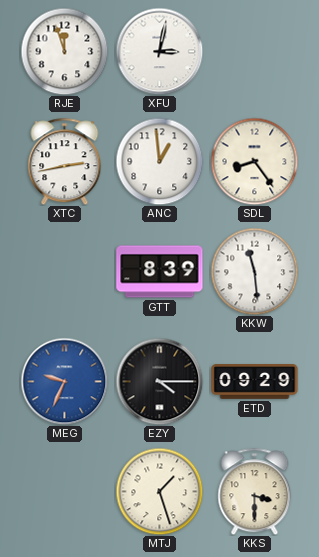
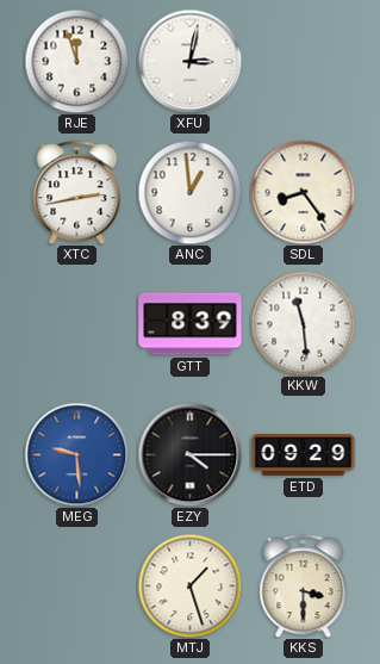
MEG: 9:34 -> 9:29
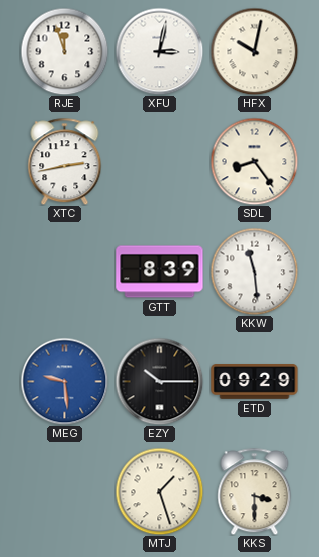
HFX: none -> 10:02
ANC: 12:59 -> none
EZY: 4:15 -> 10:15
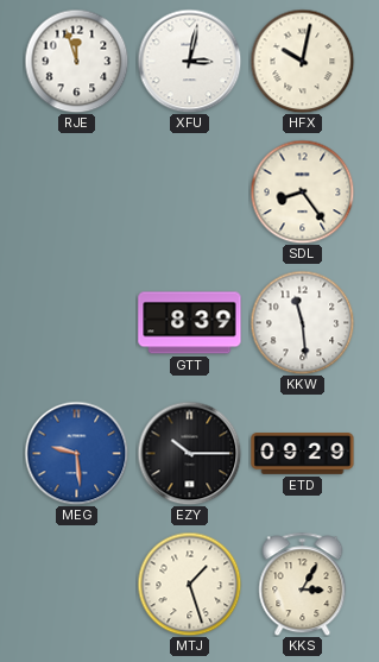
XTC: 2:43 -> none
KKS: 3:30 -> 3:05
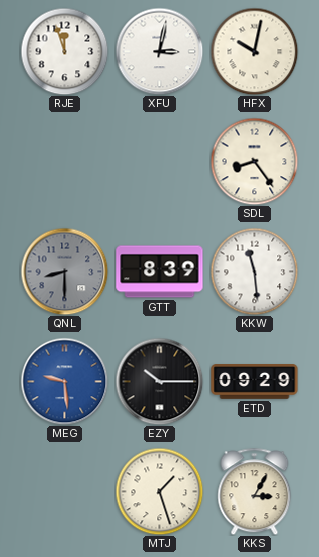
QNL: none -> 8:30
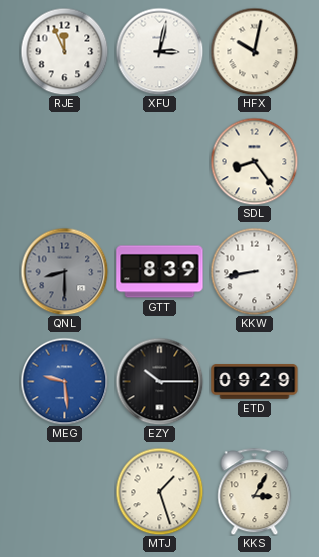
RJE: 11:57 -> 11:56
KKW: 11:29 -> 8:43
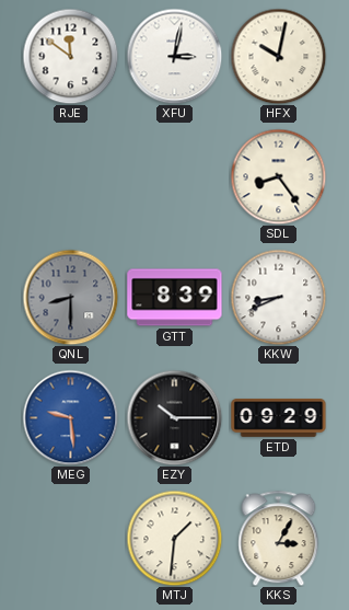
RJE: 11:56 -> 11:51
KKW: 8:43 -> 8:41
MTJ: 1:27 -> 1:31
